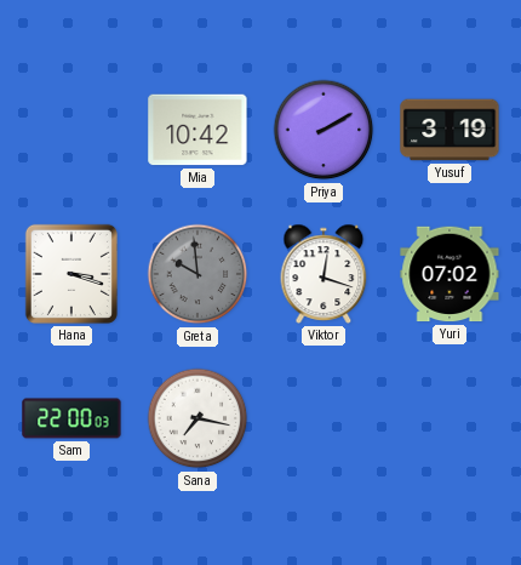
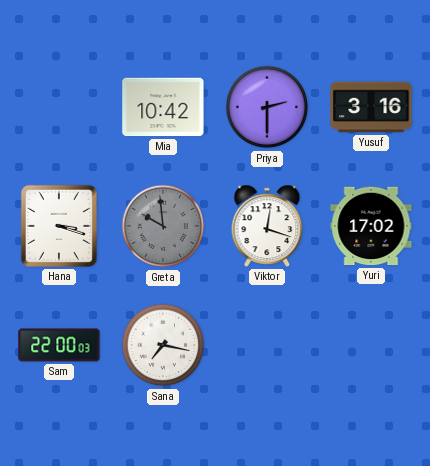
Priya: 2:10 -> 2:30
Yusuf: 3:19 -> 3:16
Yuri: 07:02 -> 17:02
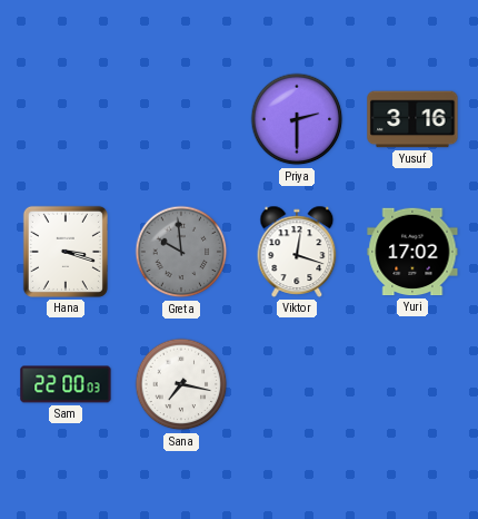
Mia: 10:42 -> none
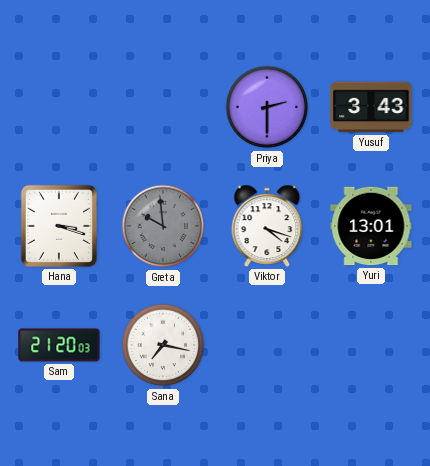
Yusuf: 3:16 -> 3:43
Viktor: 12:18 -> 4:18
Yuri: 17:02 -> 13:01
Sam: 22:00 -> 21:20
